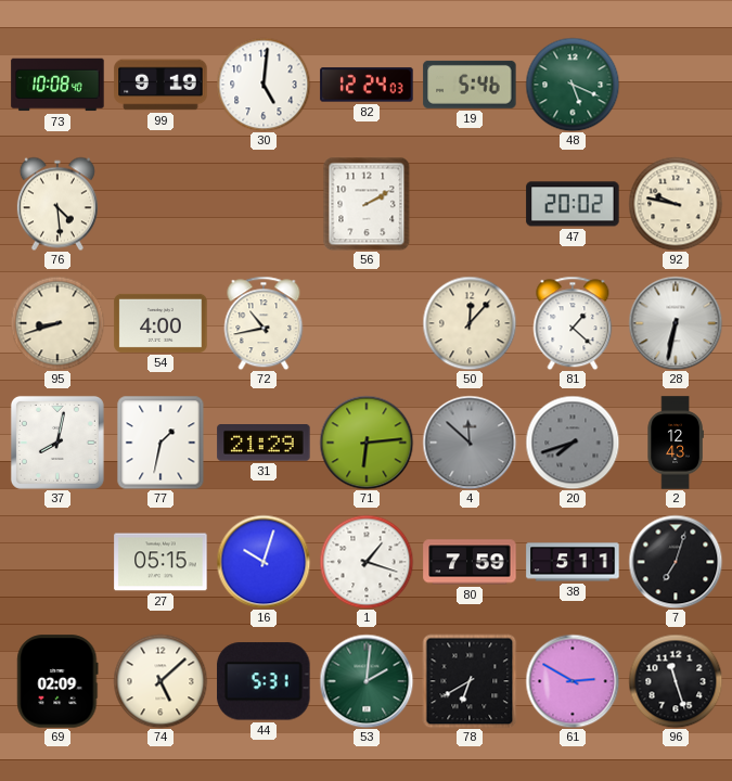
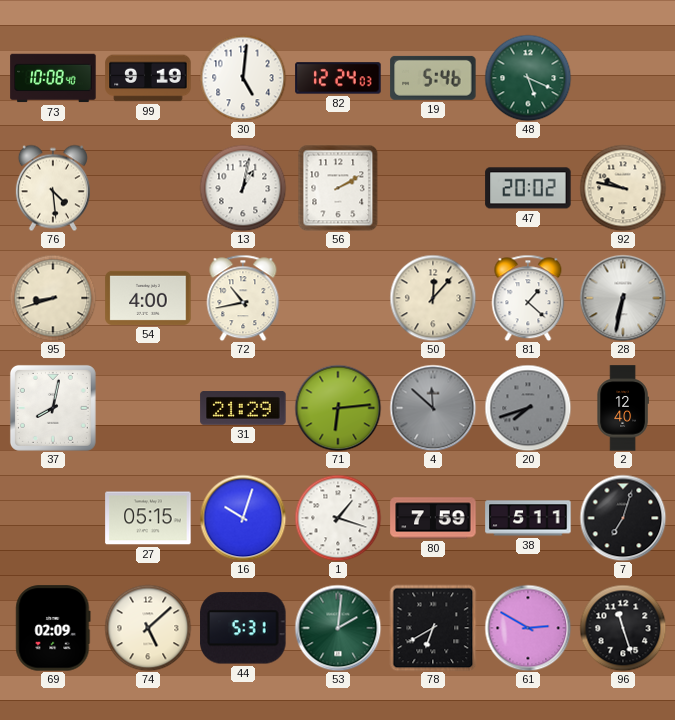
13: none -> 1:02
77: 1:32 -> none
2: 12:43 -> 12:40
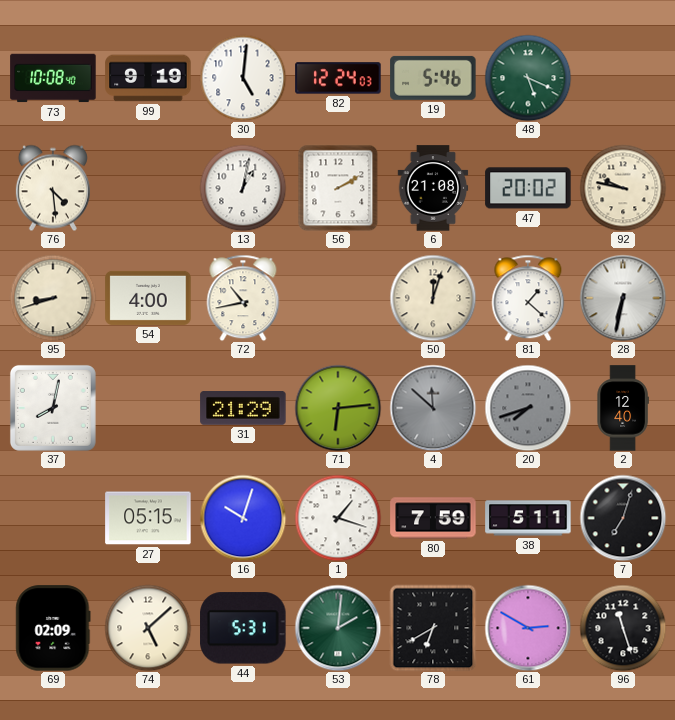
6: none -> 21:08
50: 12:07 -> 12:03
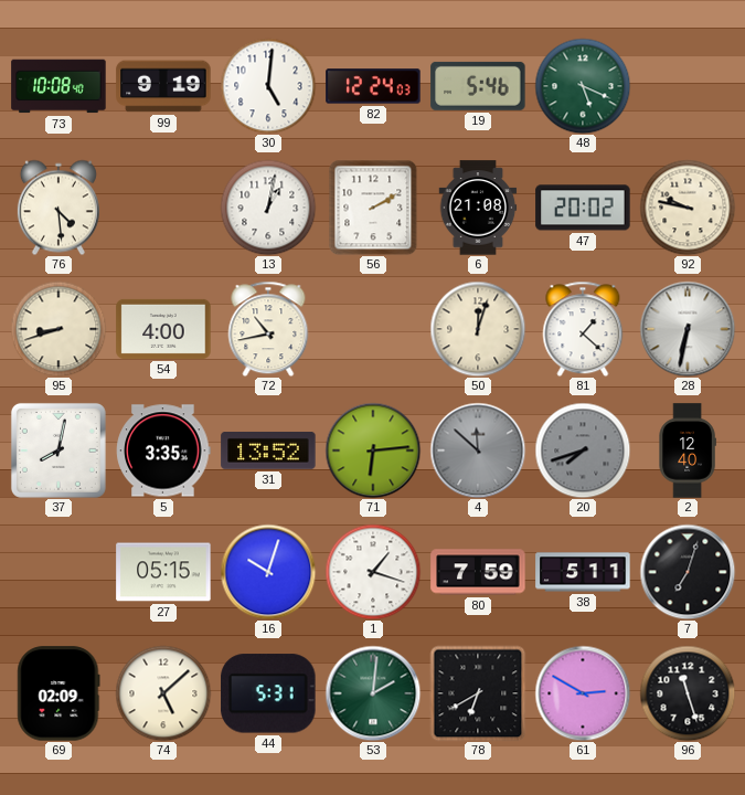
5: none -> 3:35
31: 21:29 -> 13:52
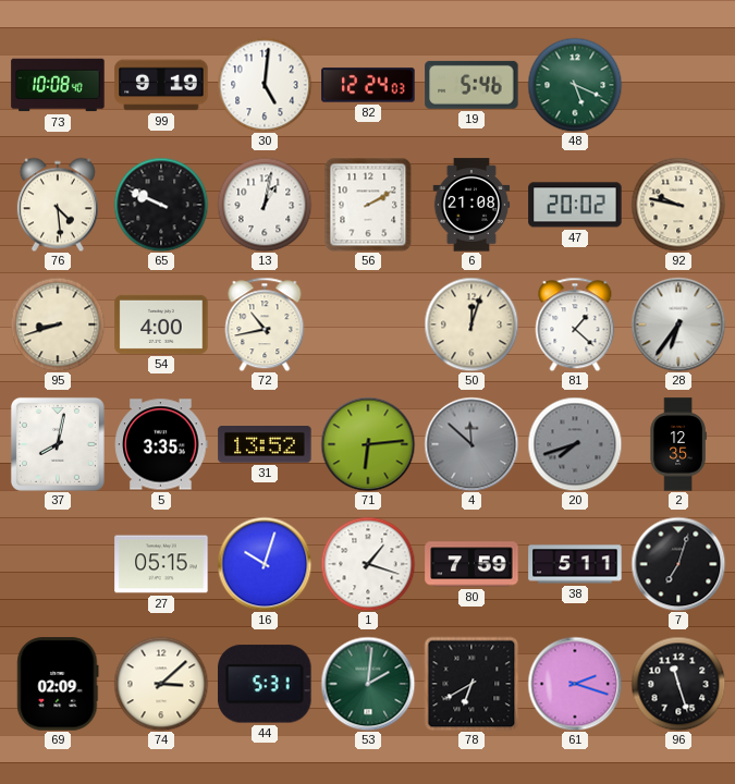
65: none -> 9:49
28: 6:32 -> 6:36
2: 12:40 -> 12:35
74: 5:08 -> 3:08
61: 2:50 -> 2:18
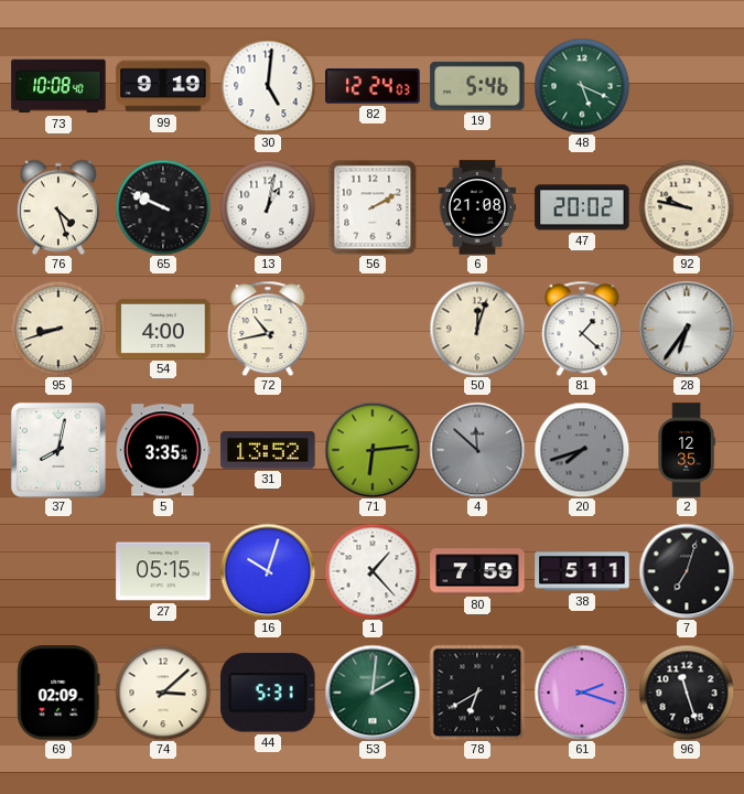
76: 4:29 -> 4:27
1: 1:18 -> 1:23
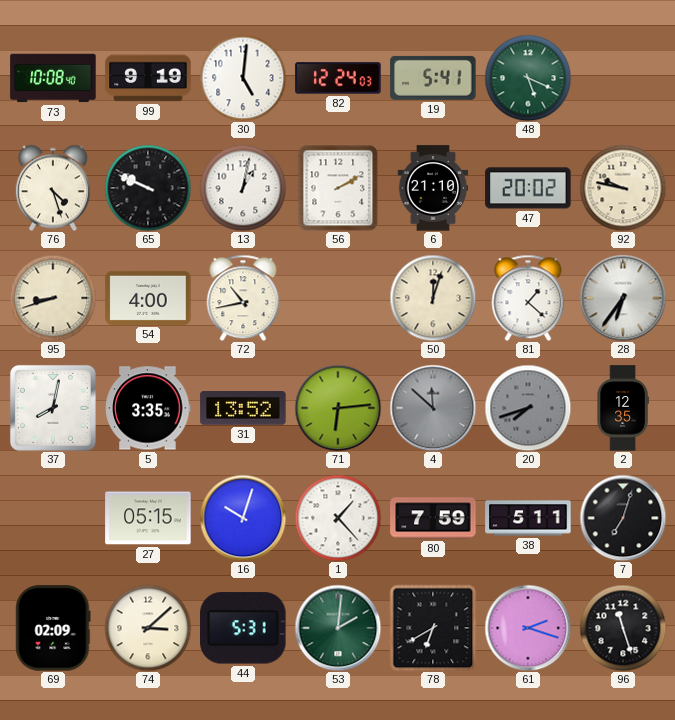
19: 5:46 -> 5:41
6: 21:08 -> 21:10
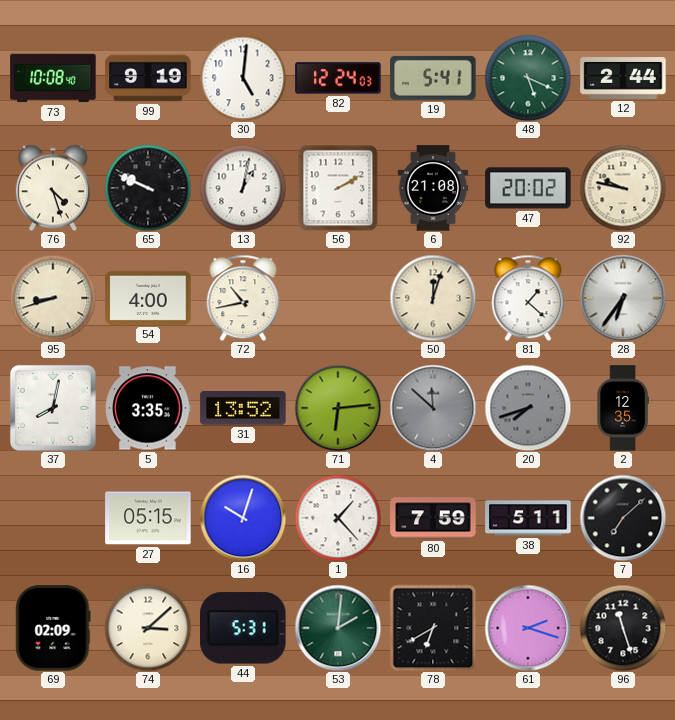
12: none -> 2:44
6: 21:10 -> 21:08
7: 7:03 -> 7:08
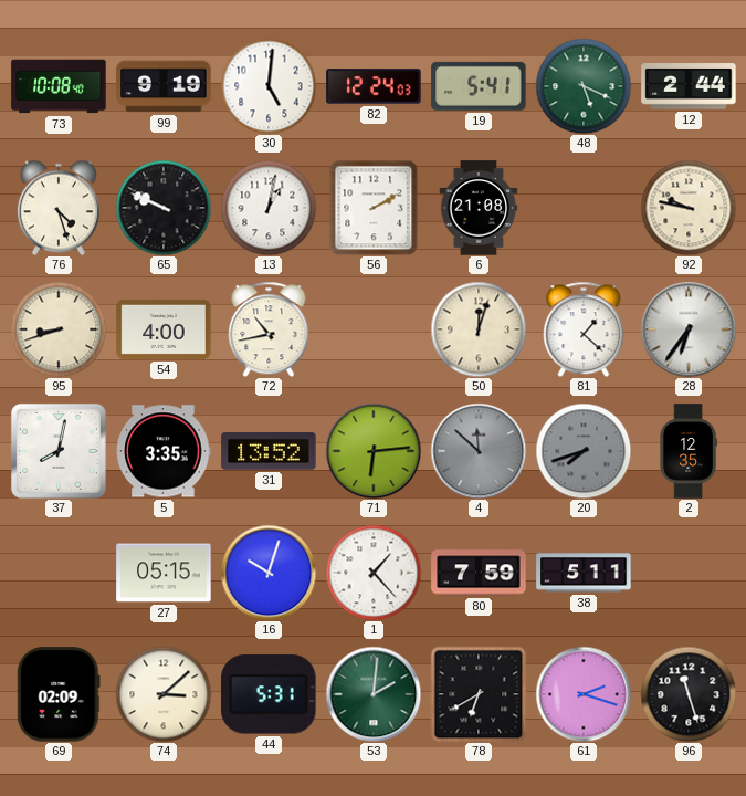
47: 20:02 -> none
7: 7:08 -> none
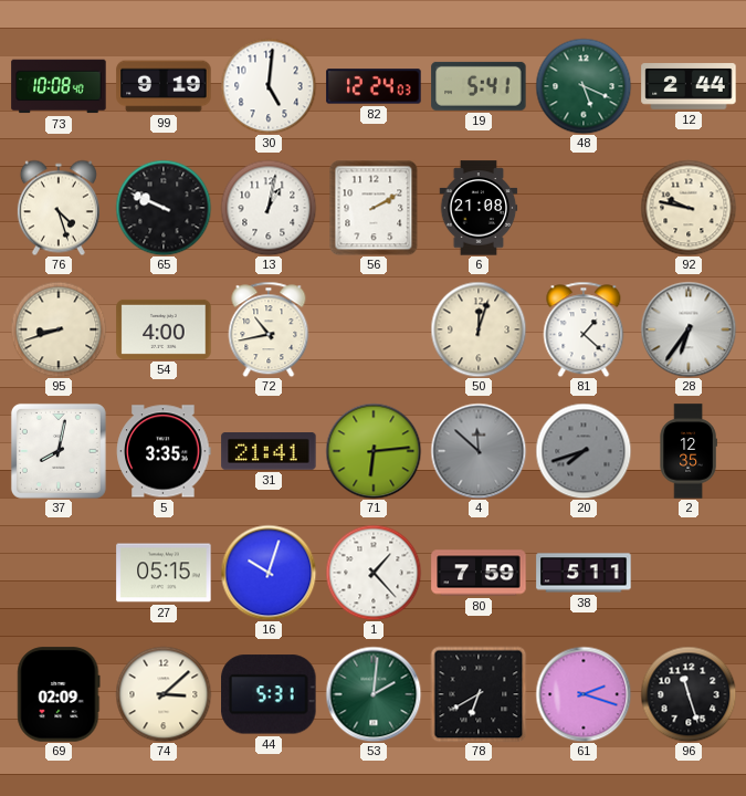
31: 13:52 -> 21:41
